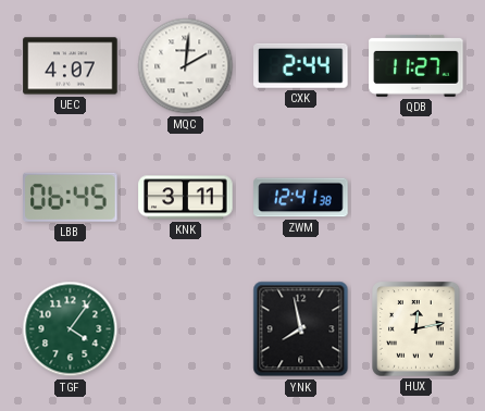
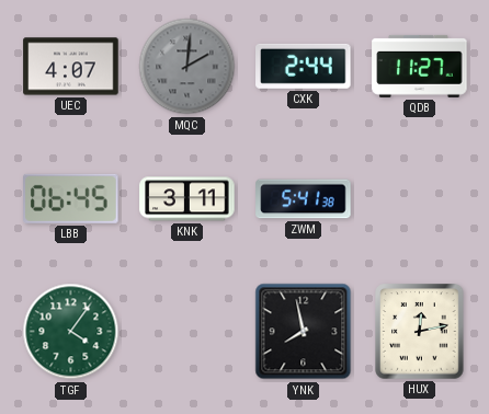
MQC dial: white -> grey
ZWM: 12:41 -> 5:41
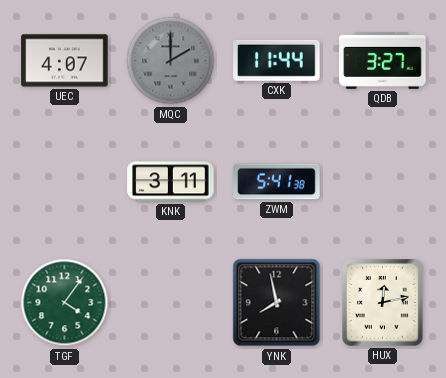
MQC: 2:01 -> 2:00
CXK: 2:44 -> 11:44
QDB: 11:27 -> 3:27
LBB: 06:45 -> none
